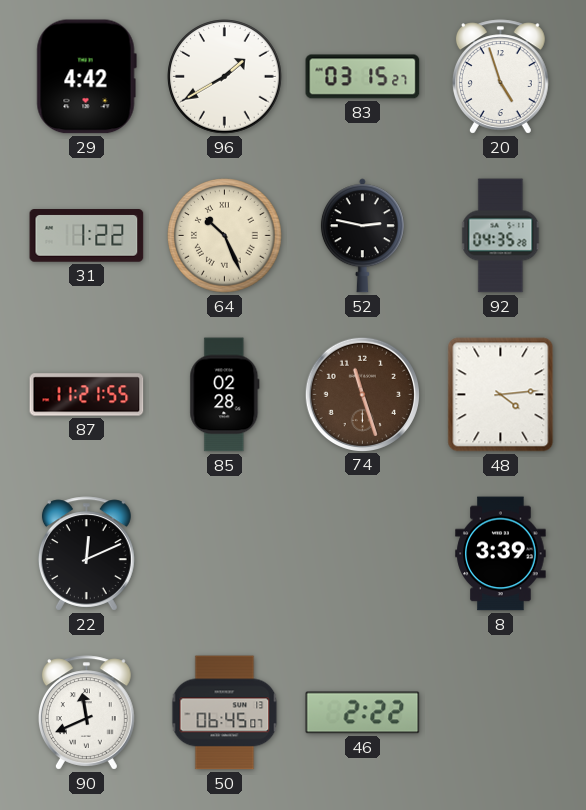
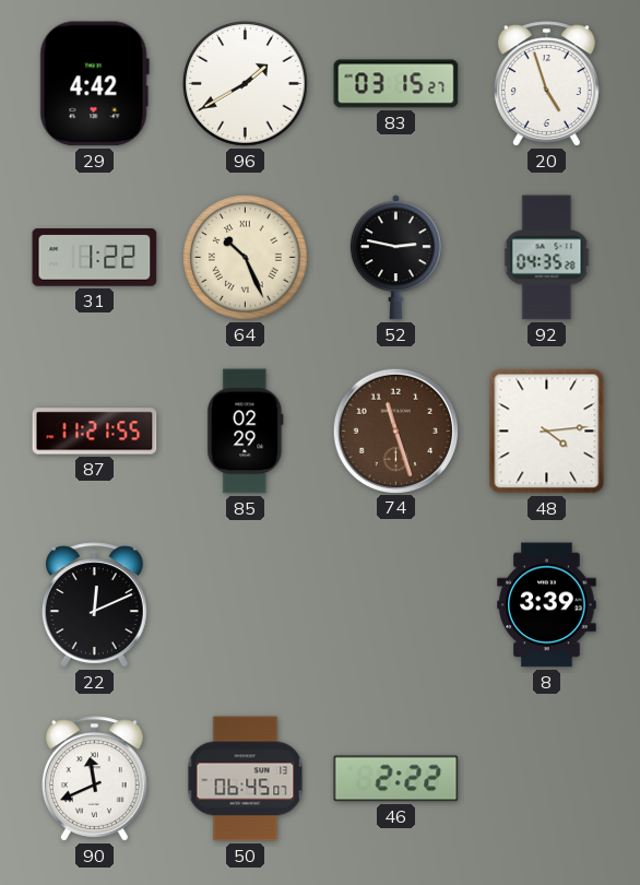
85: 02:28 -> 02:29
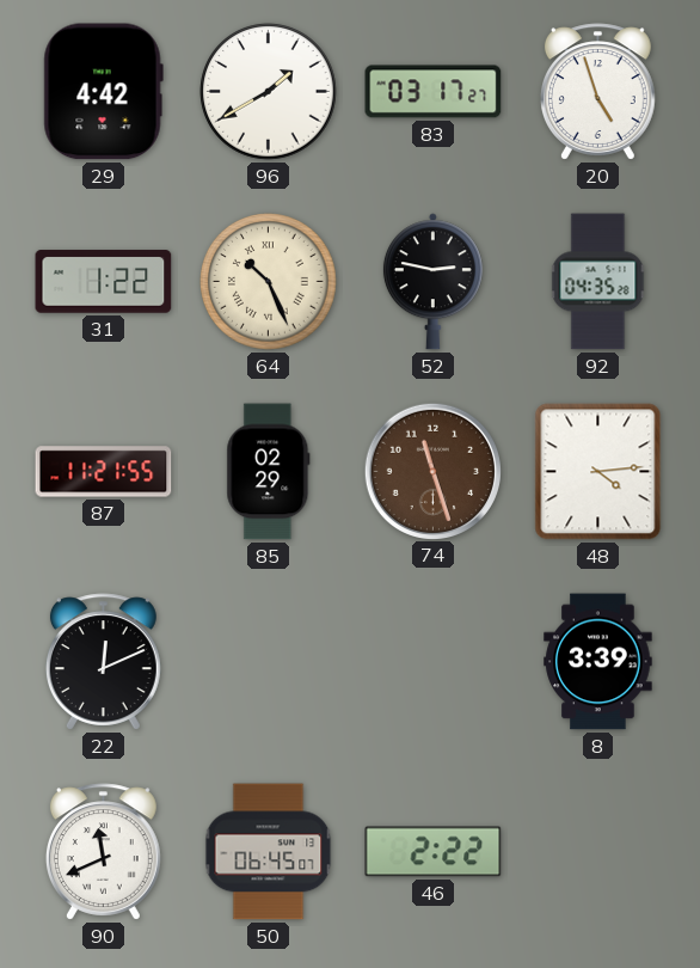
83: 03:15 -> 03:17
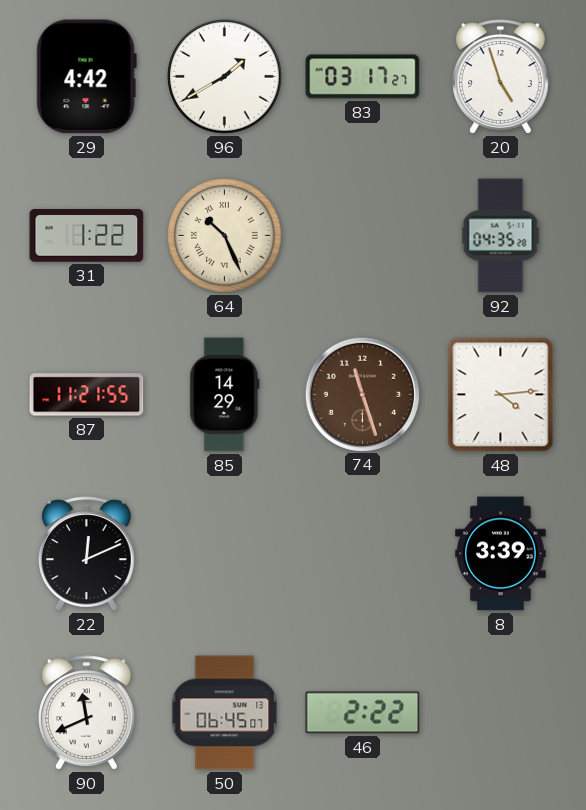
52: 2:47 -> none
85: 02:29 -> 14:29
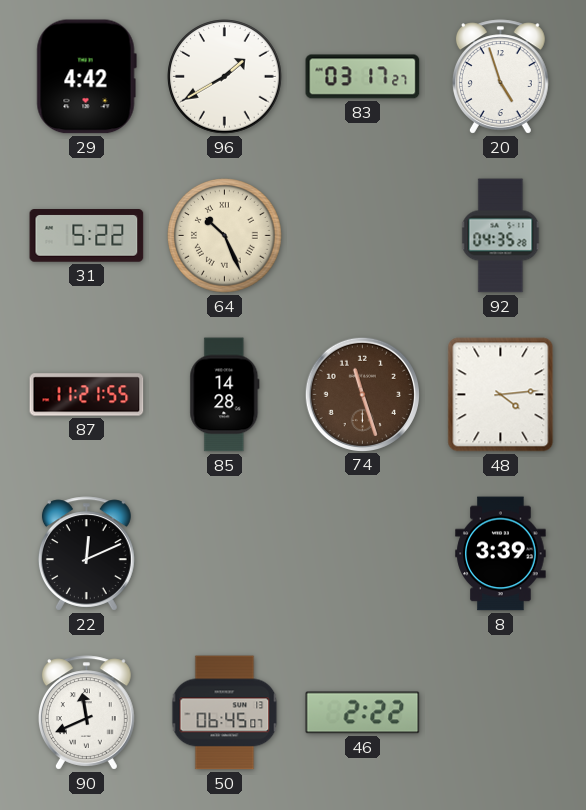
31: 1:22 -> 5:22
85: 14:29 -> 14:28
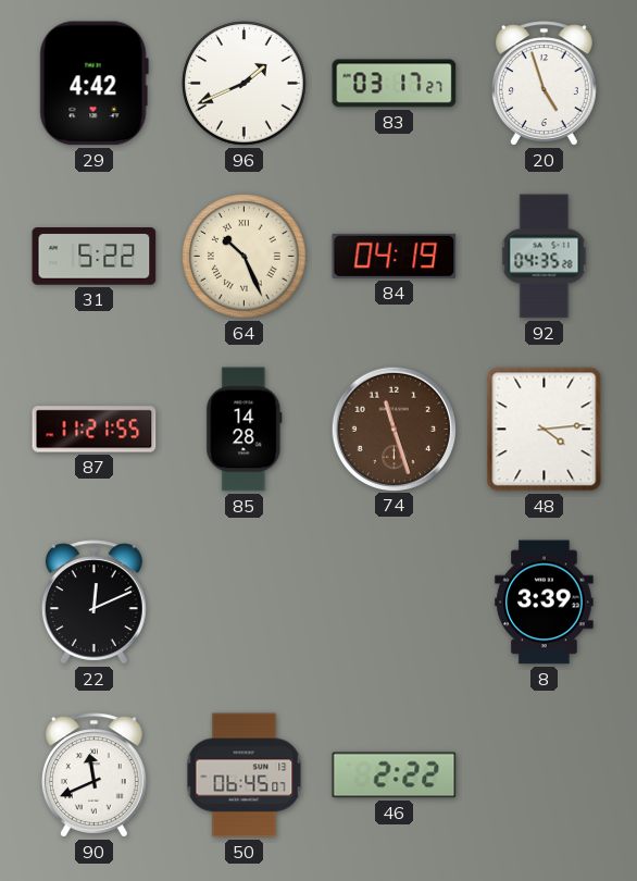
96: 1:40 -> 1:41
84: none -> 04:19
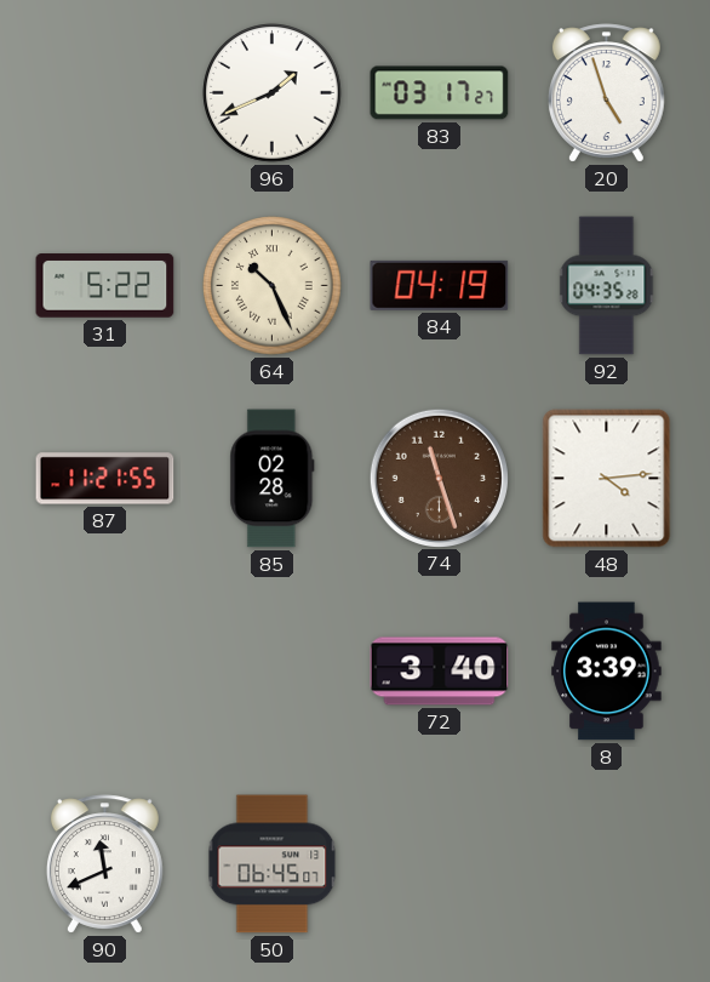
29: 4:42 -> none
85: 14:28 -> 02:28
22: 12:11 -> none
72: none -> 3:40
46: 2:22 -> none
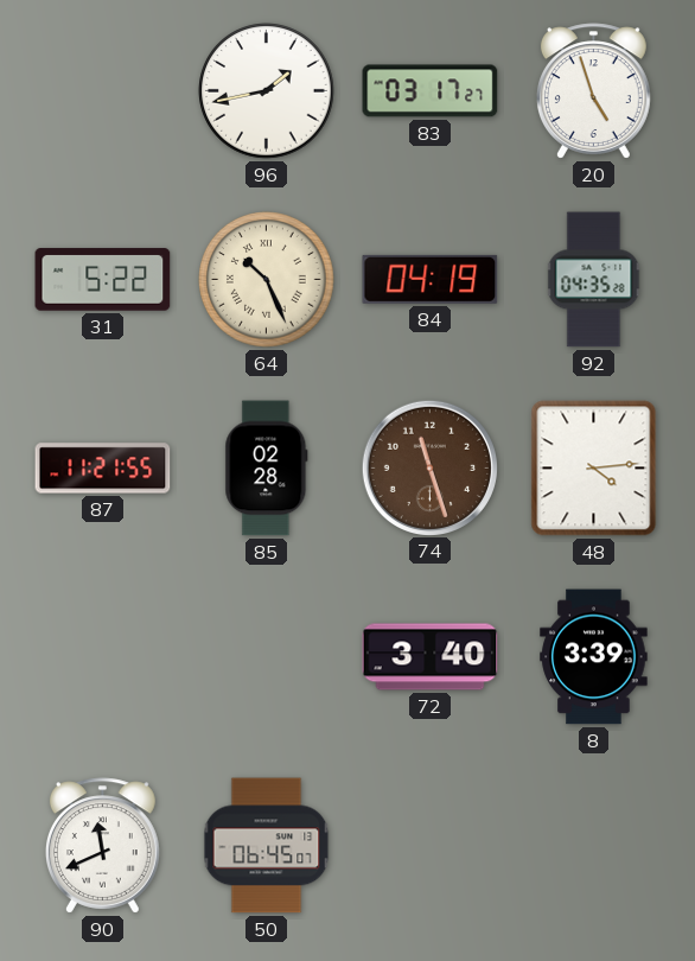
96: 1:41 -> 1:43
